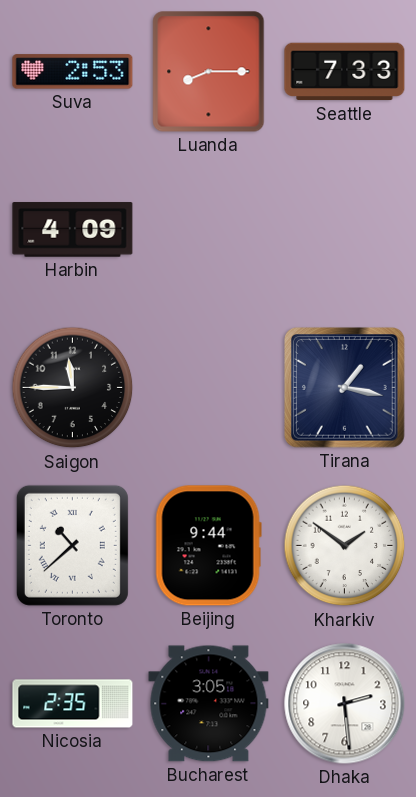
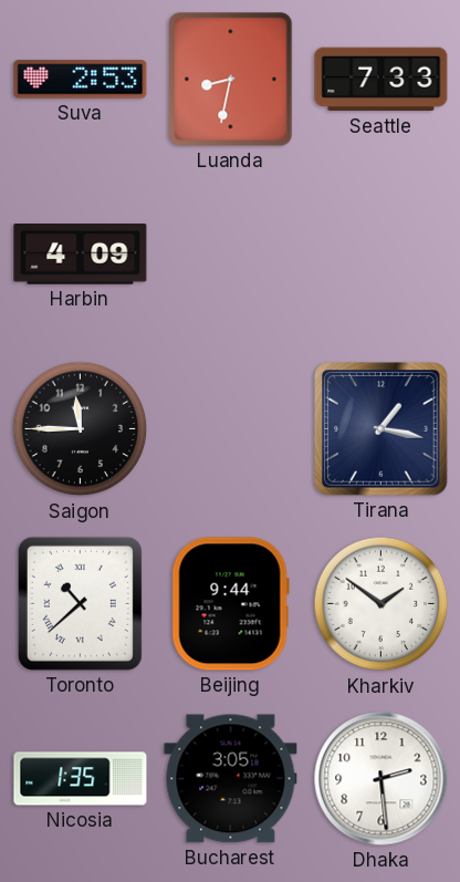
Luanda: 8:15 -> 8:32
Nicosia: 2:35 -> 1:35
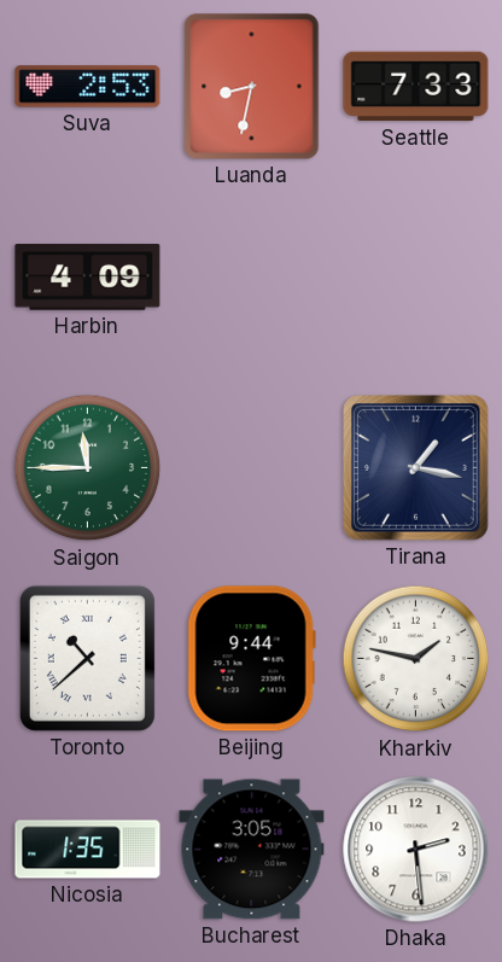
Saigon dial: black -> green
Kharkiv: 1:51 -> 1:47
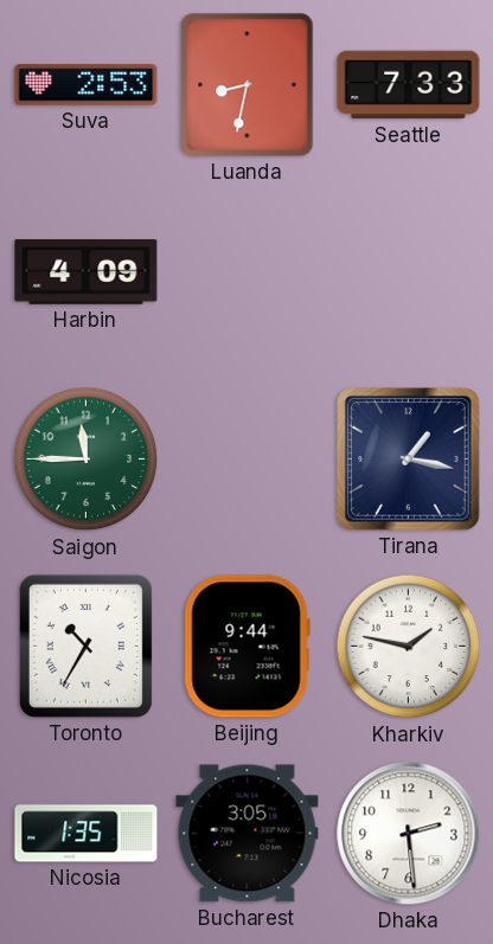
Toronto: 10:38 -> 10:35
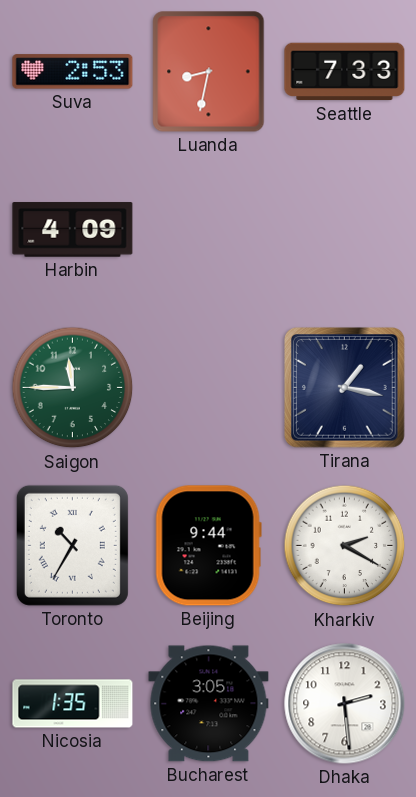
Kharkiv: 1:47 -> 2:20
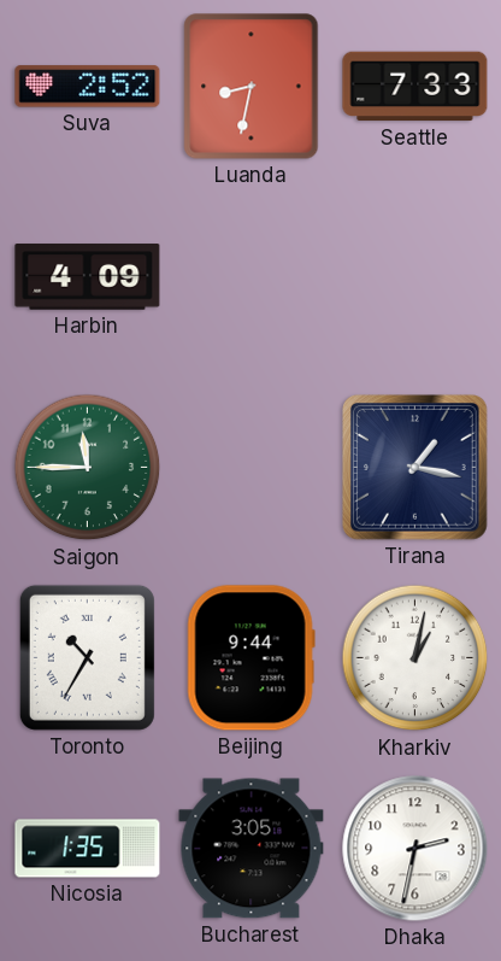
Suva: 2:53 -> 2:52
Kharkiv: 2:20 -> 1:02
Dhaka: 2:29 -> 2:32
